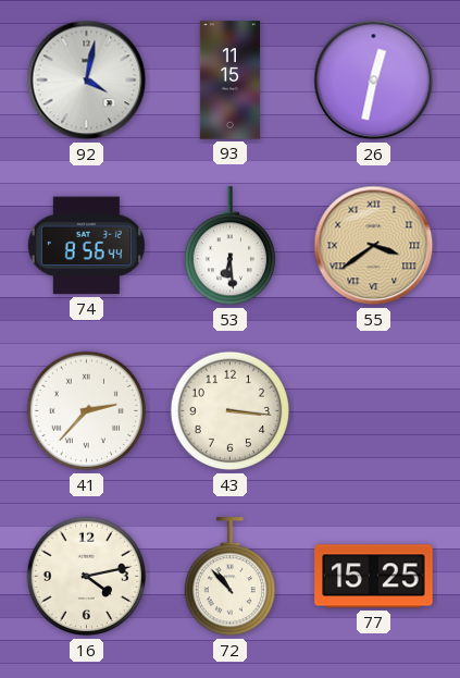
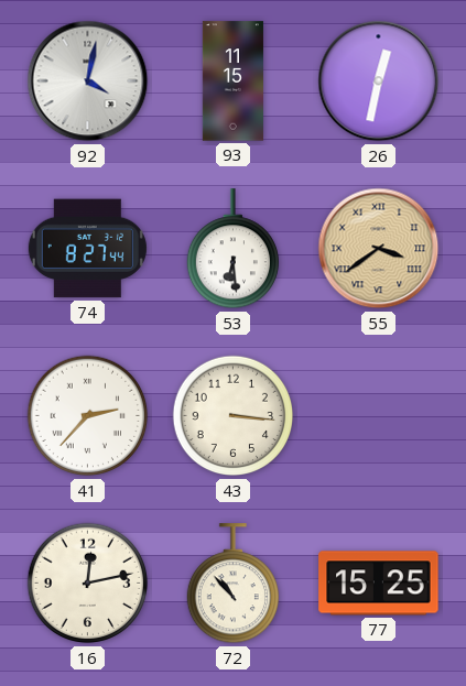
74: 8:56 -> 8:27
16: 4:13 -> 12:13
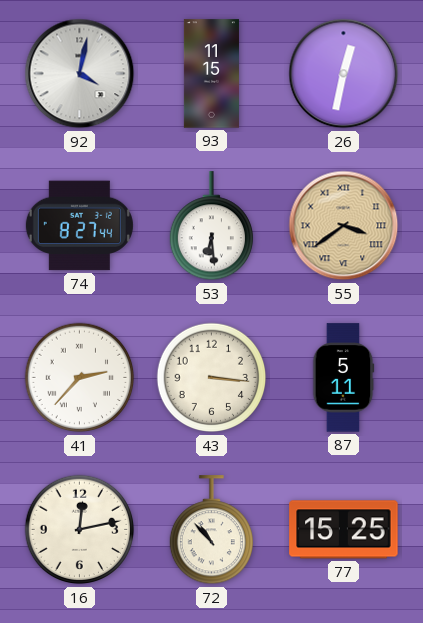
87: none -> 5:11
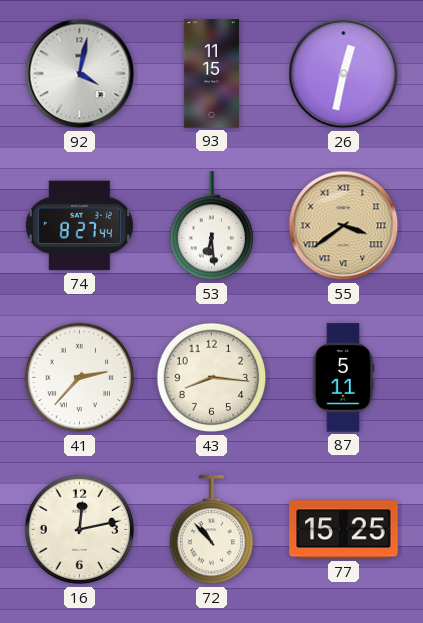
43: 3:16 -> 8:16
